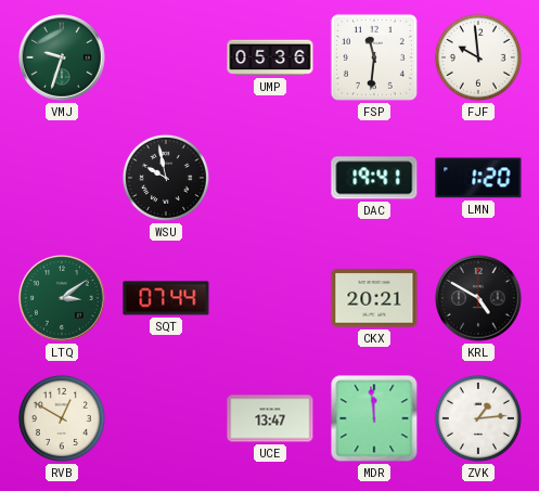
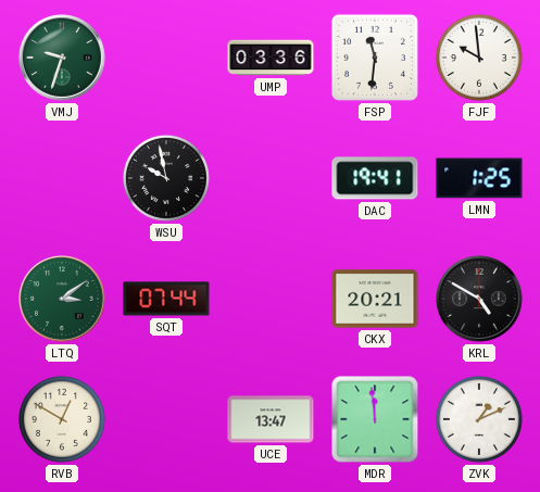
UMP: 05:36 -> 03:36
LMN: 1:20 -> 1:25
ZVK: 1:14 -> 1:11
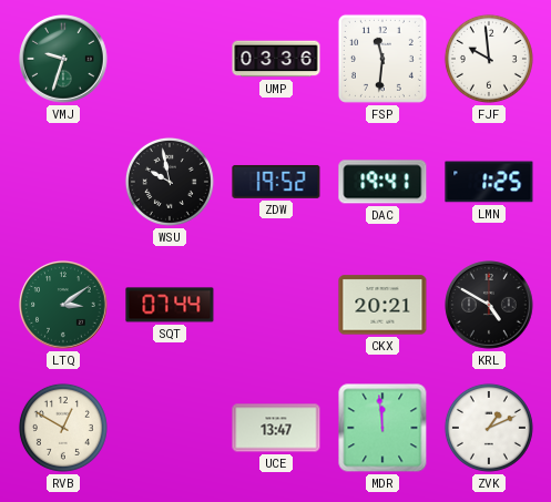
ZDW: none -> 19:52
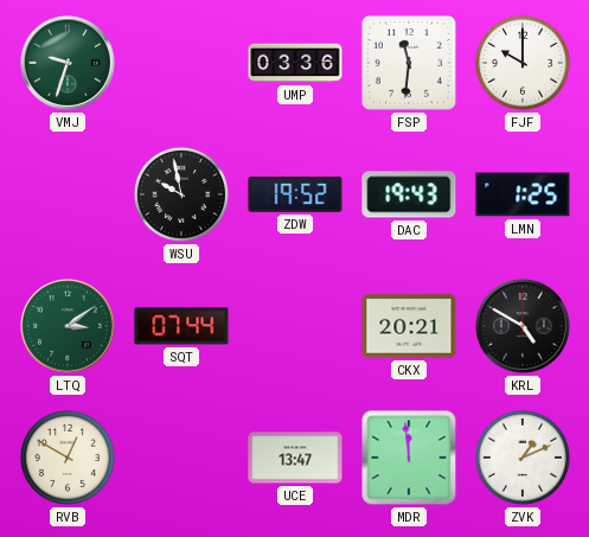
FJF: 9:59 -> 10:00
DAC: 19:41 -> 19:43
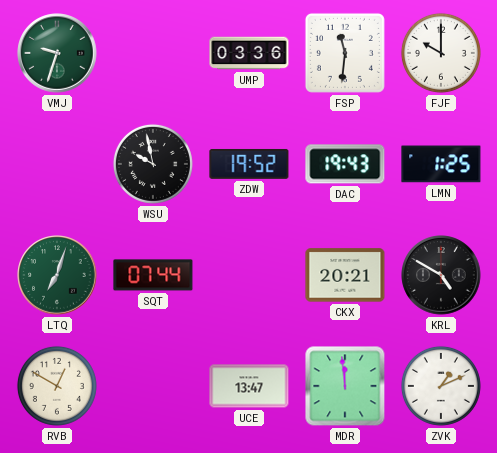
LTQ: 3:09 -> 7:03
